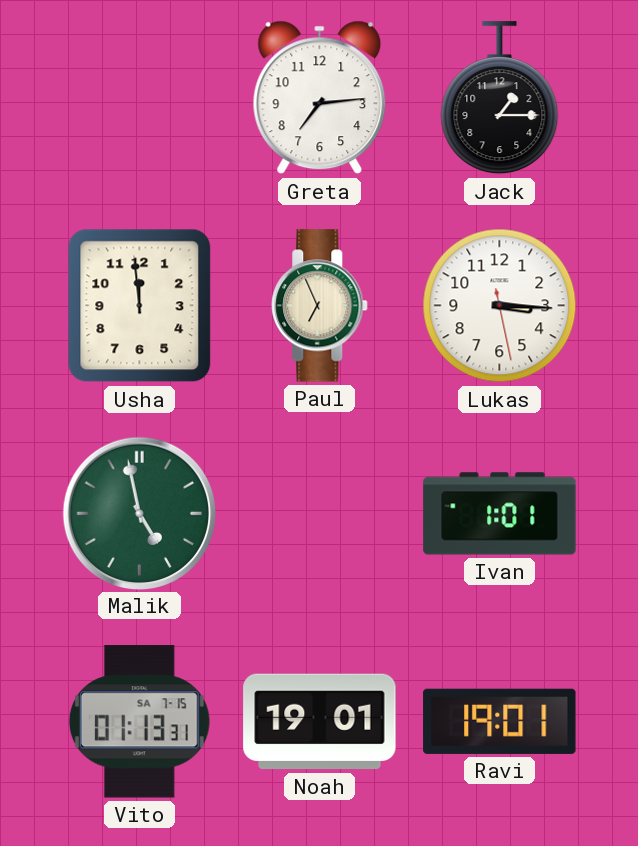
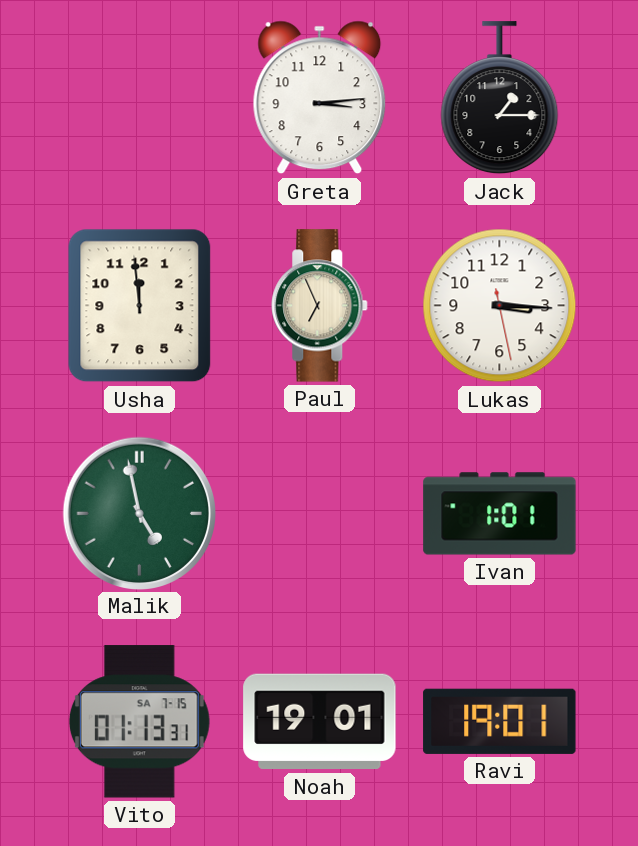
Greta: 7:14 -> 3:14
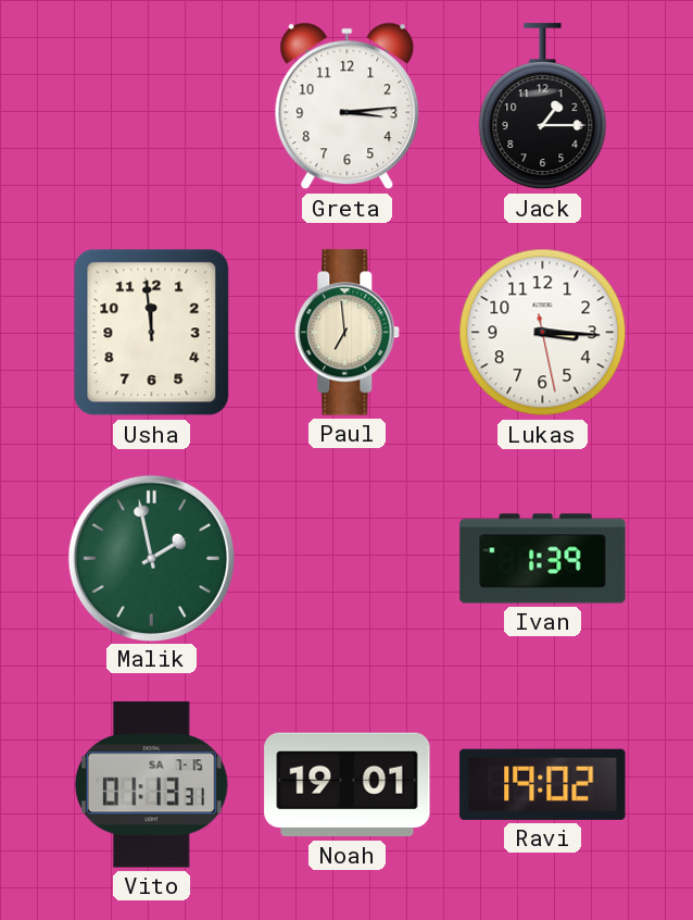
Paul: 6:56 -> 6:59
Malik: 4:58 -> 1:58
Ivan: 1:01 -> 1:39
Ravi: 19:01 -> 19:02
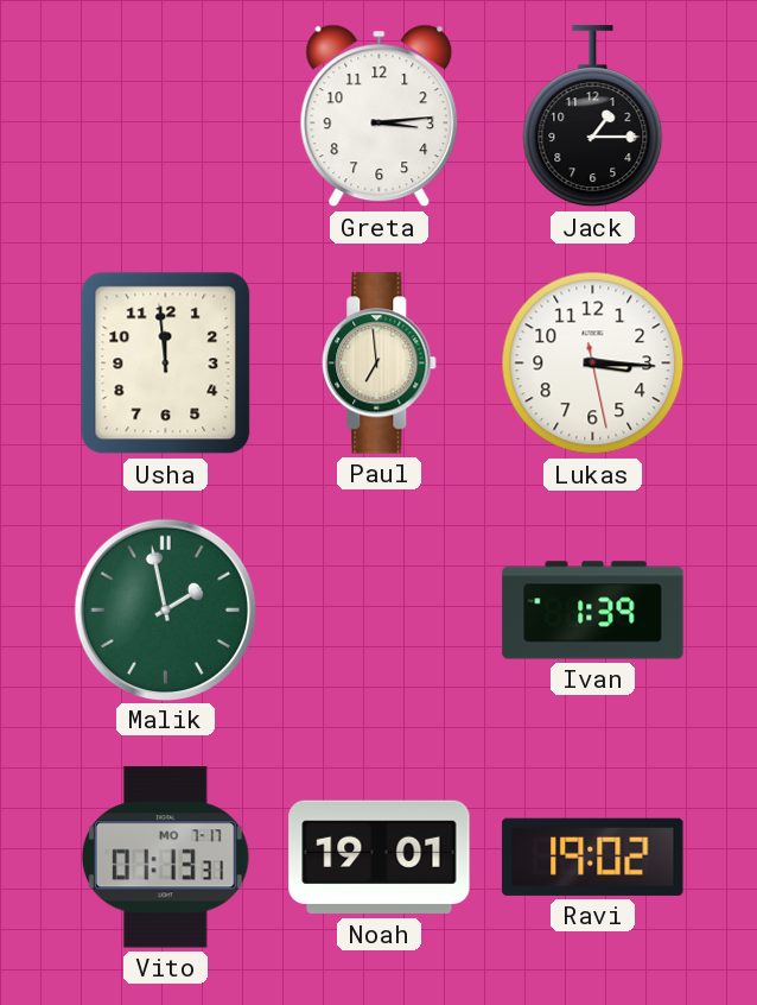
Vito date: SA 7-15 -> MO 7-17
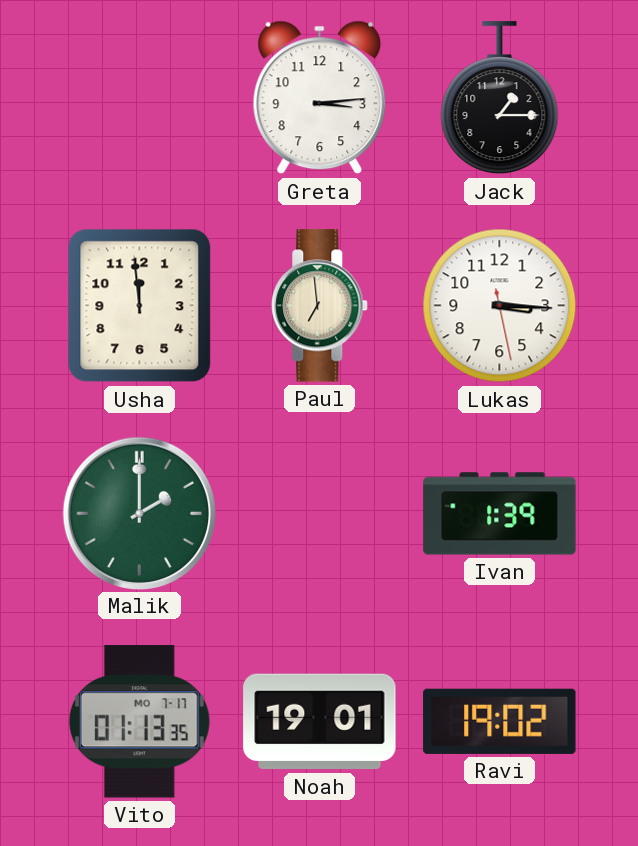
Malik: 1:58 -> 2:00
Vito: 01:13:31 -> 01:13:35
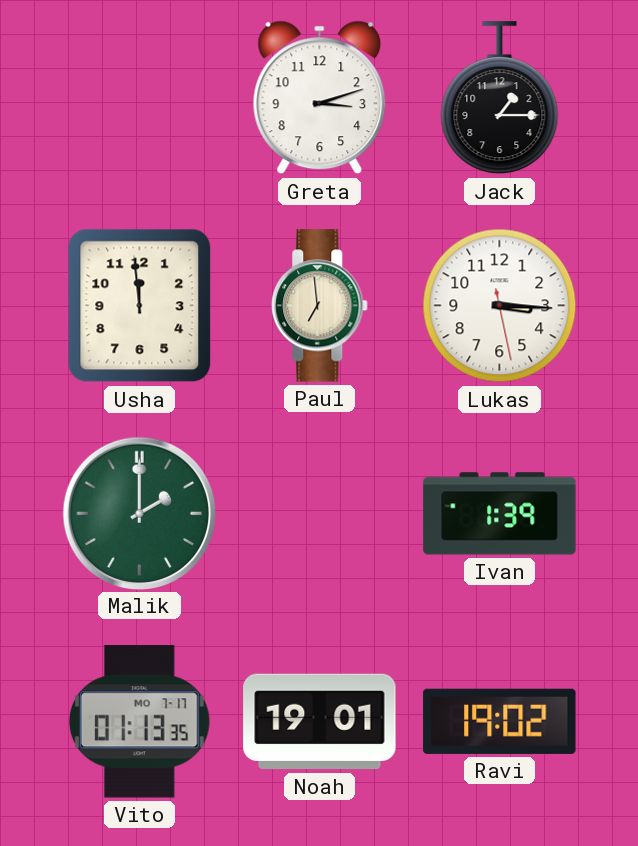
Greta: 3:14 -> 3:12
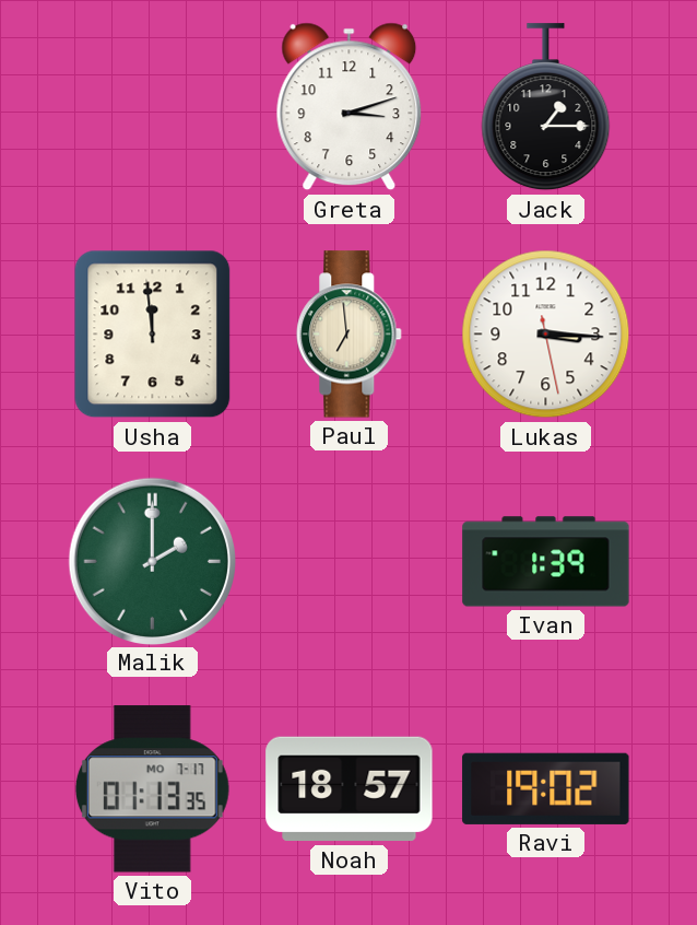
Noah: 19:01 -> 18:57
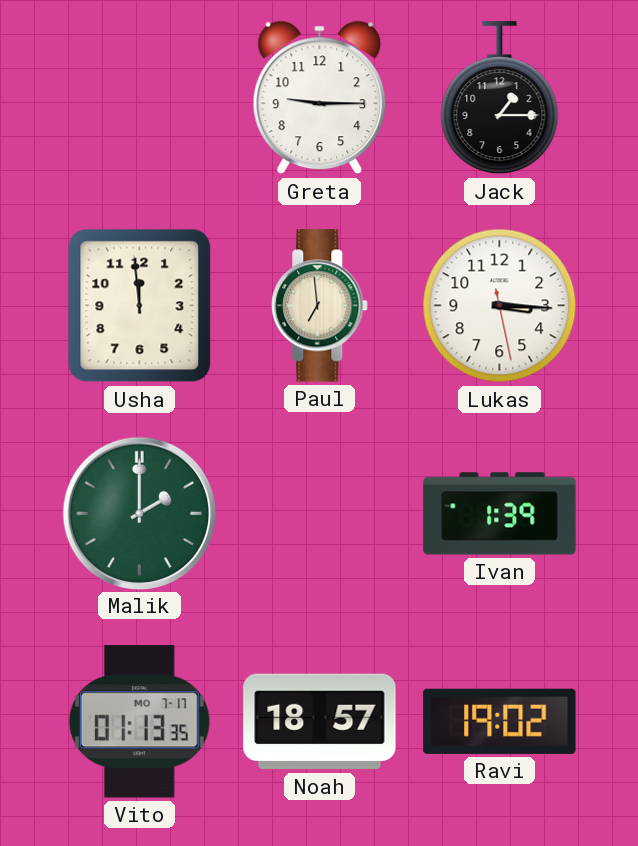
Greta: 3:12 -> 9:15
